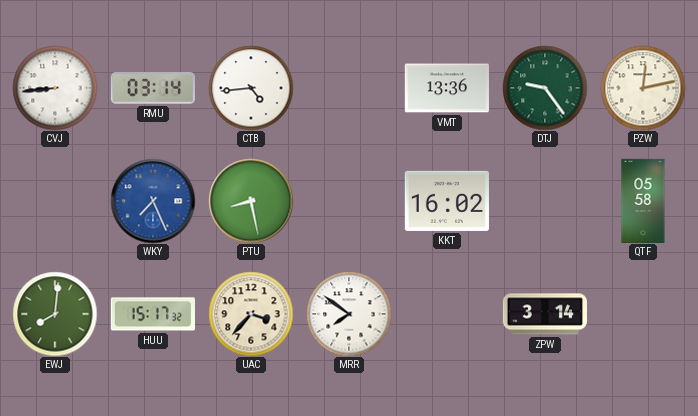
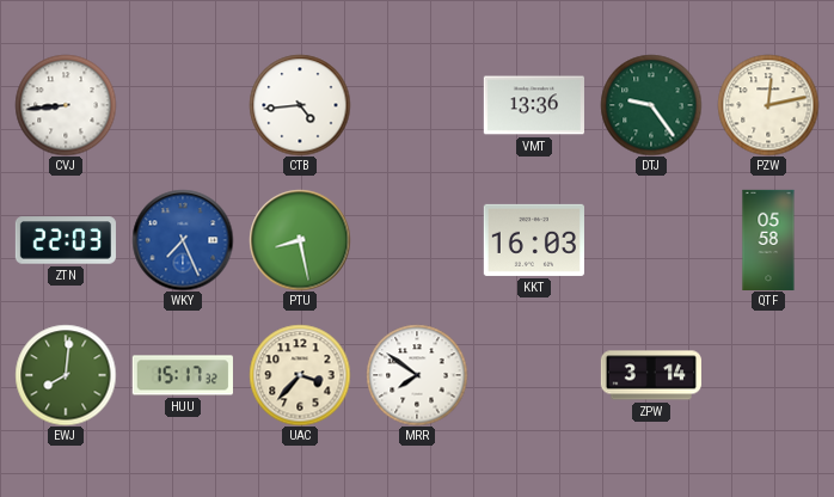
RMU: 03:14 -> none
ZTN: none -> 22:03
KKT: 16:02 -> 16:03
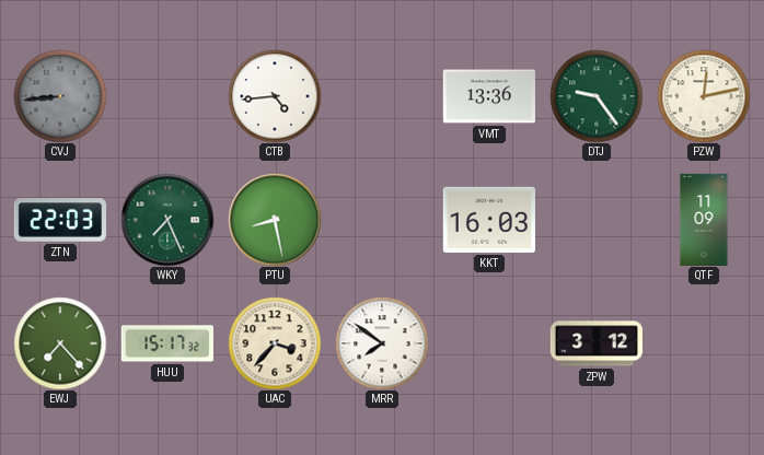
CVJ dial: white -> grey
WKY dial: blue -> green
QTF: 05:58 -> 11:09
EWJ: 8:01 -> 7:23
ZPW: 3:14 -> 3:12
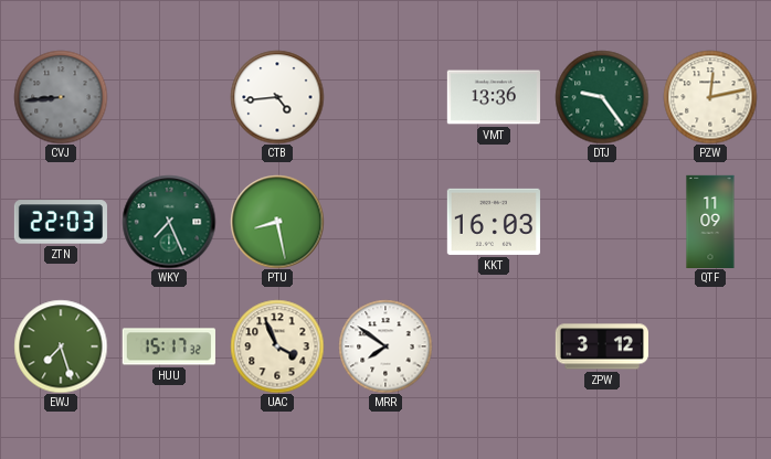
EWJ: 7:23 -> 7:27
UAC: 3:37 -> 3:56
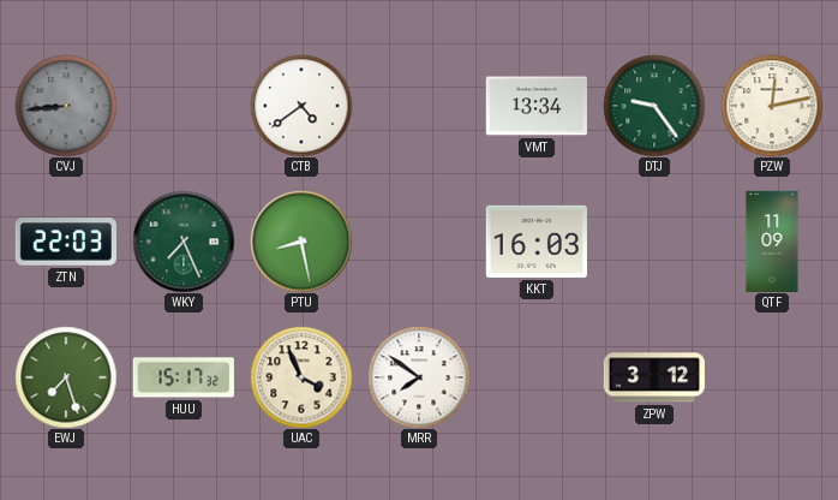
CTB: 4:44 -> 4:39
VMT: 13:36 -> 13:34
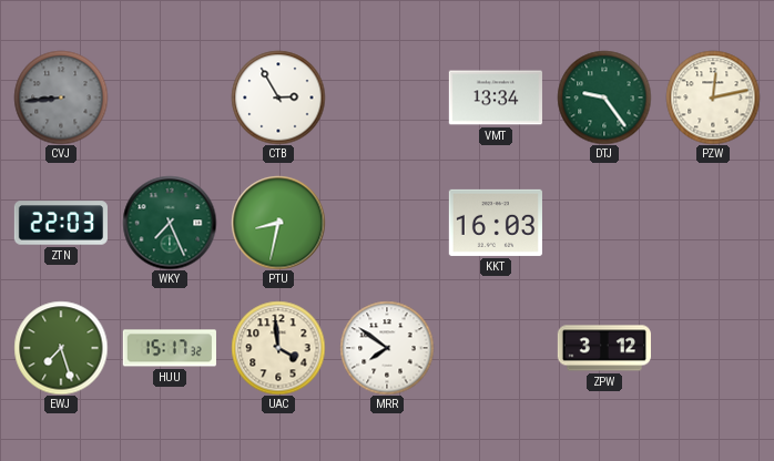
CTB: 4:39 -> 2:55
PTU: 8:28 -> 8:32
QTF: 11:09 -> none
UAC: 3:56 -> 3:59
